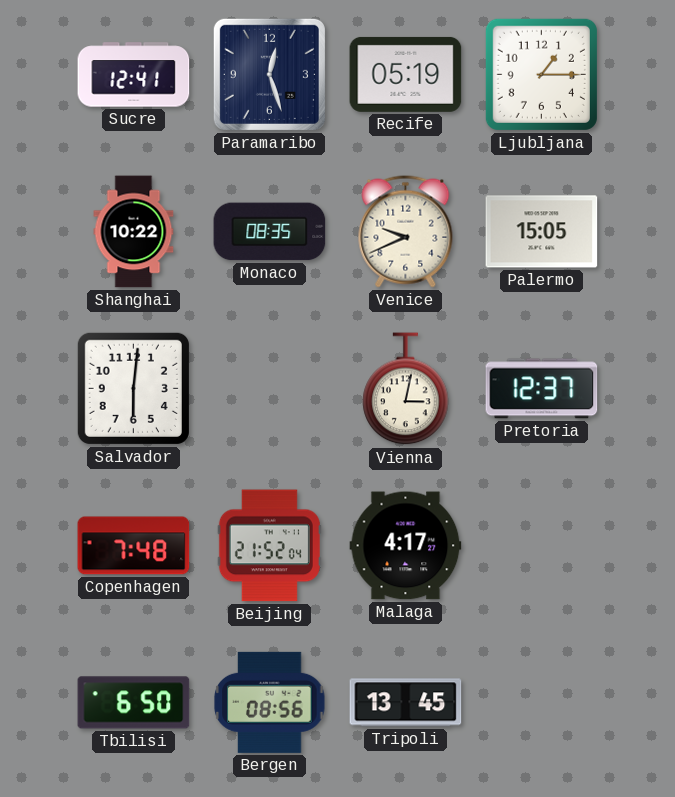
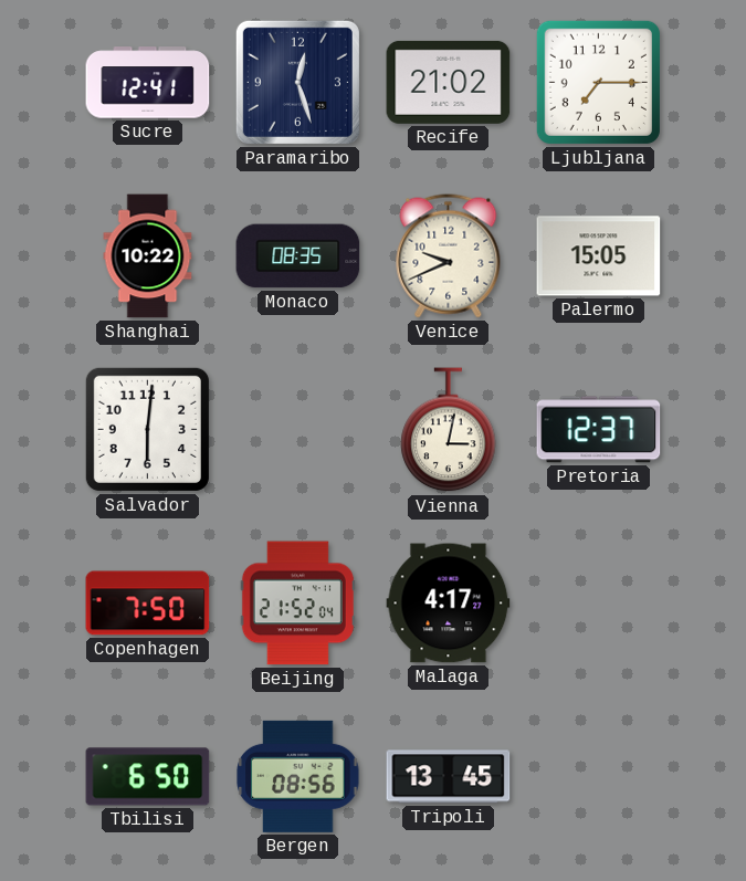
Recife: 05:19 -> 21:02
Ljubljana: 1:15 -> 7:15
Copenhagen: 7:48 -> 7:50
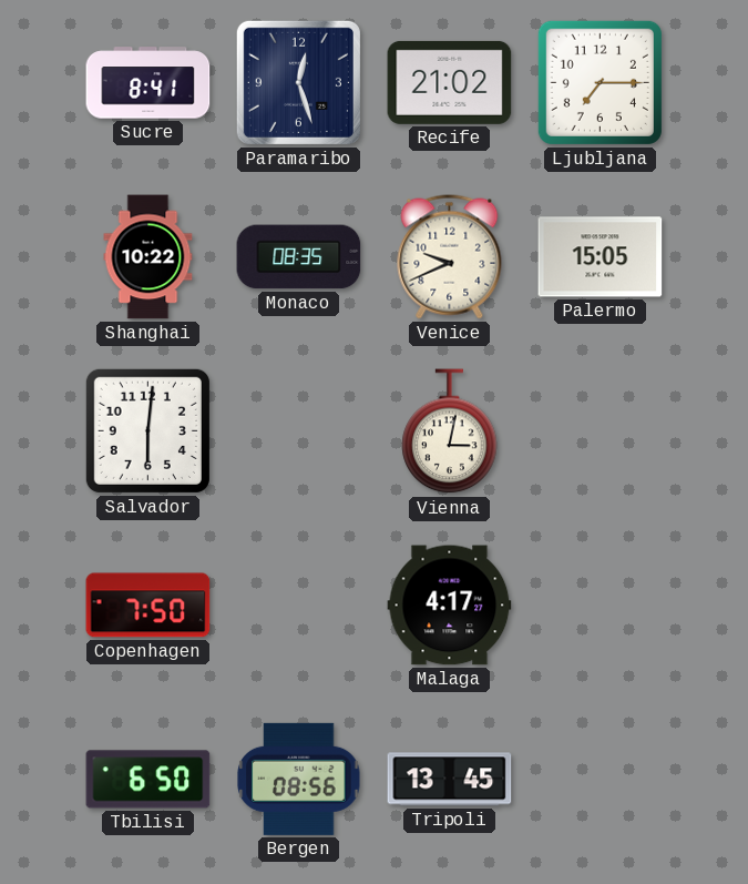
Sucre: 12:41 -> 8:41
Pretoria: 12:37 -> none
Beijing: 21:52 -> none
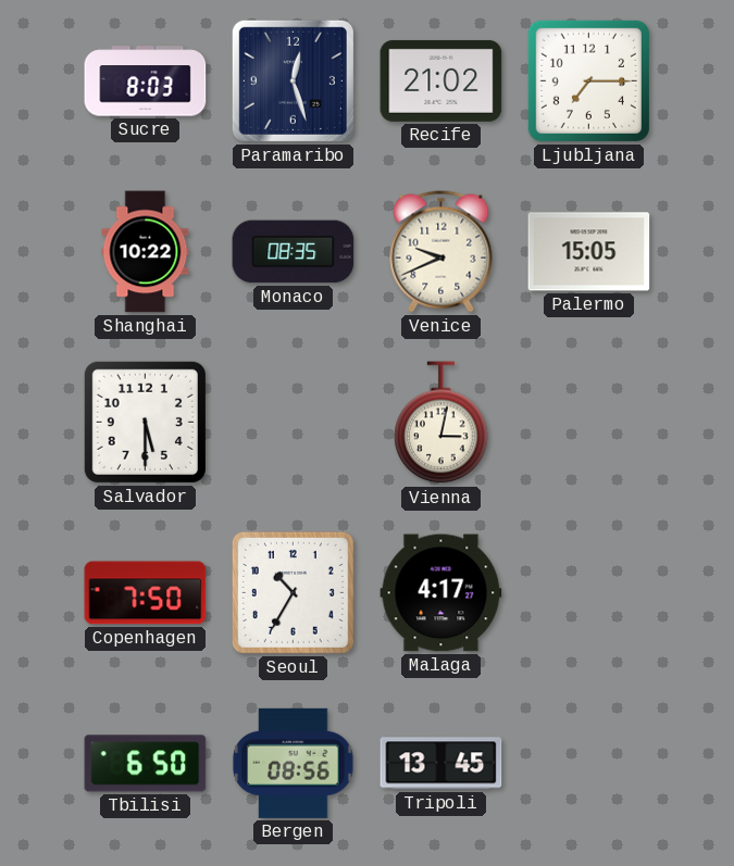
Sucre: 8:41 -> 8:03
Salvador: 6:01 -> 5:30
Seoul: none -> 10:35
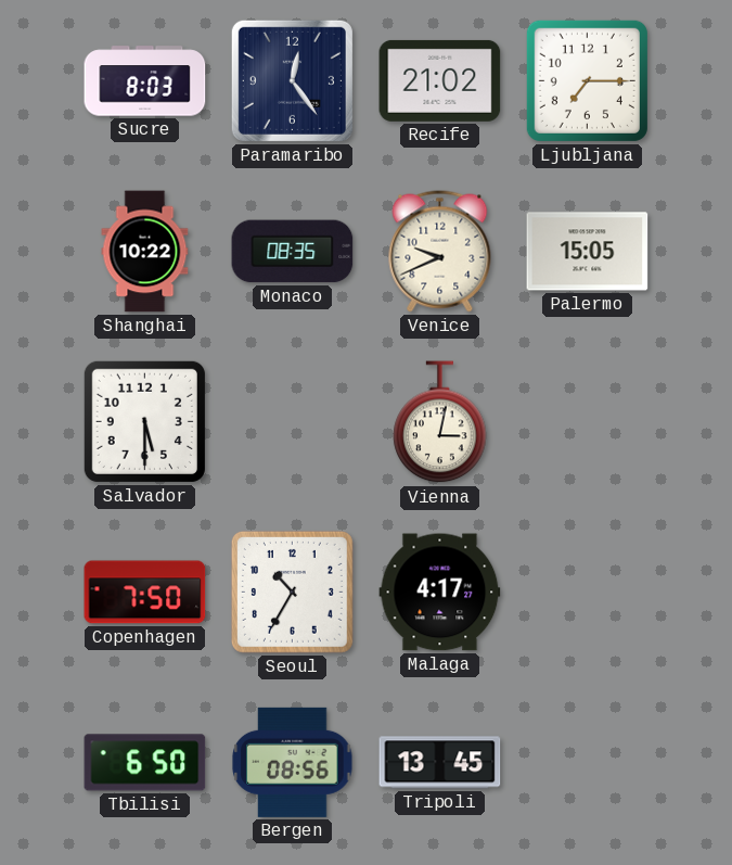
Paramaribo: 12:27 -> 12:24
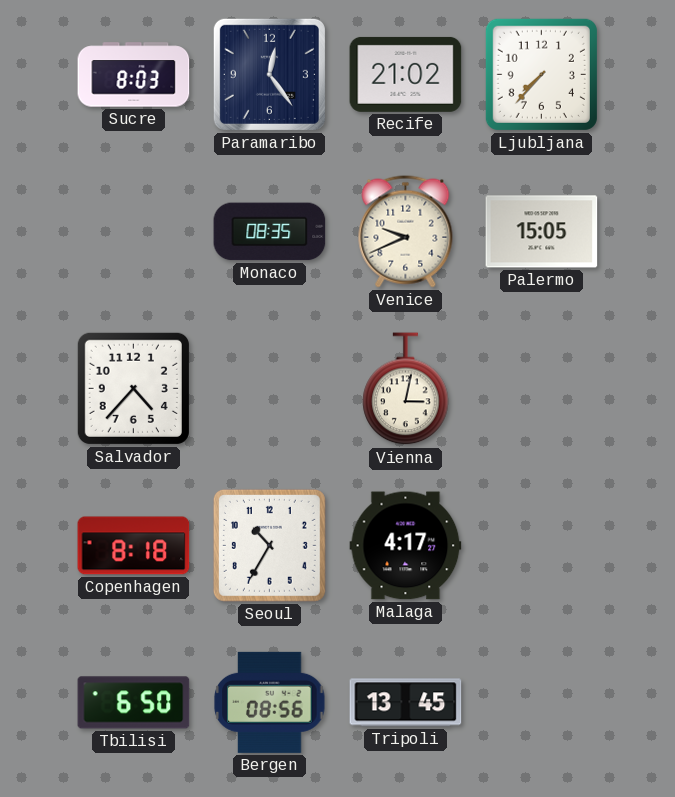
Ljubljana: 7:15 -> 7:37
Shanghai: 10:22 -> none
Salvador: 5:30 -> 4:37
Copenhagen: 7:50 -> 8:18
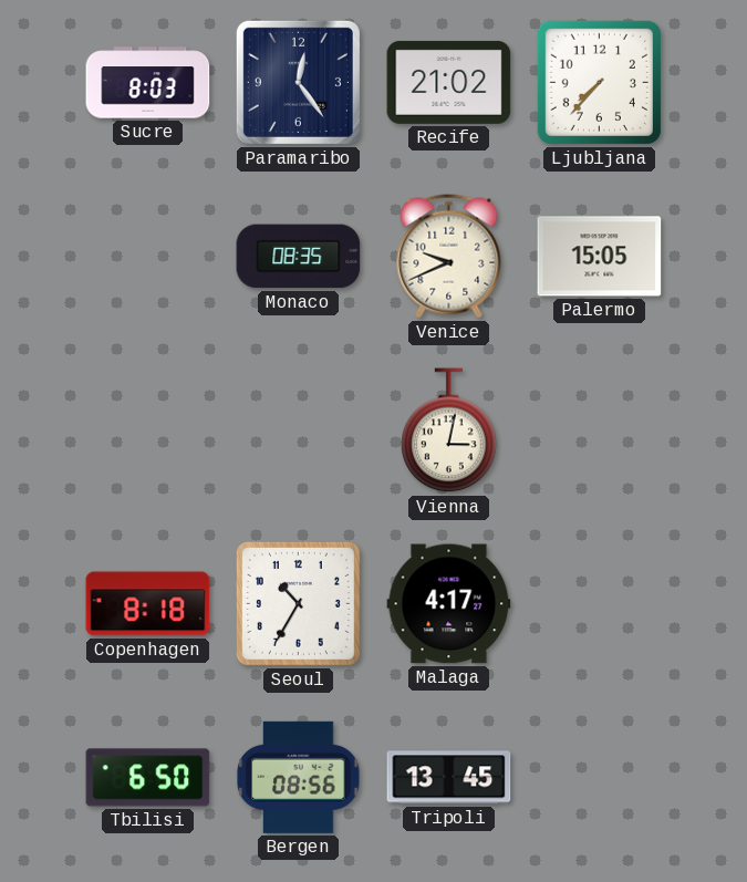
Salvador: 4:37 -> none
